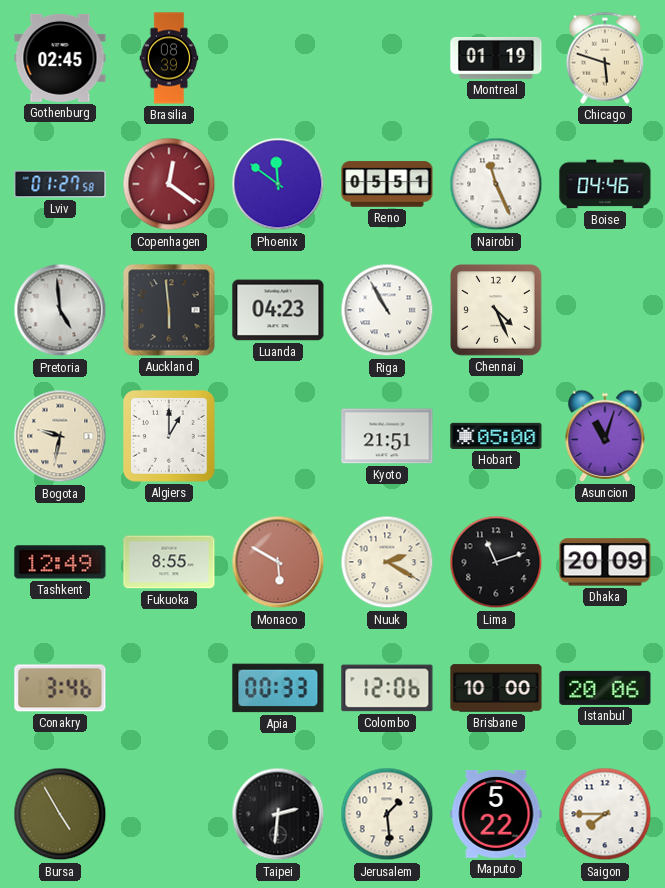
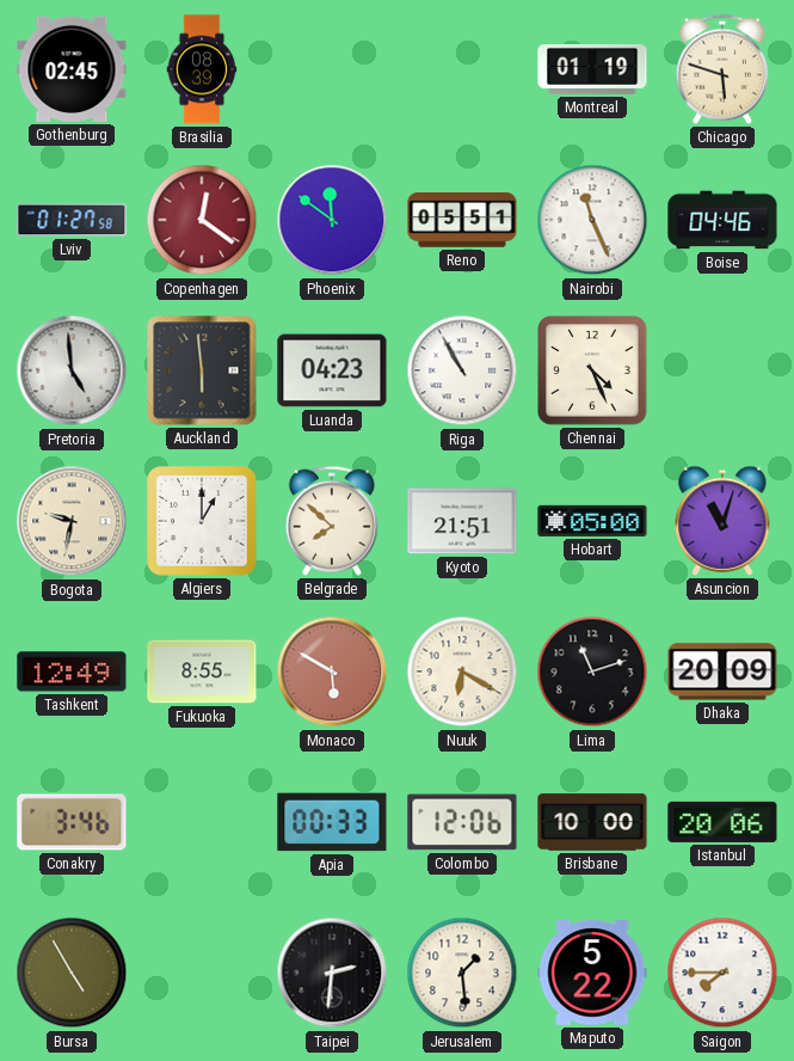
Belgrade: none -> 7:52
Nuuk: 2:20 -> 6:20
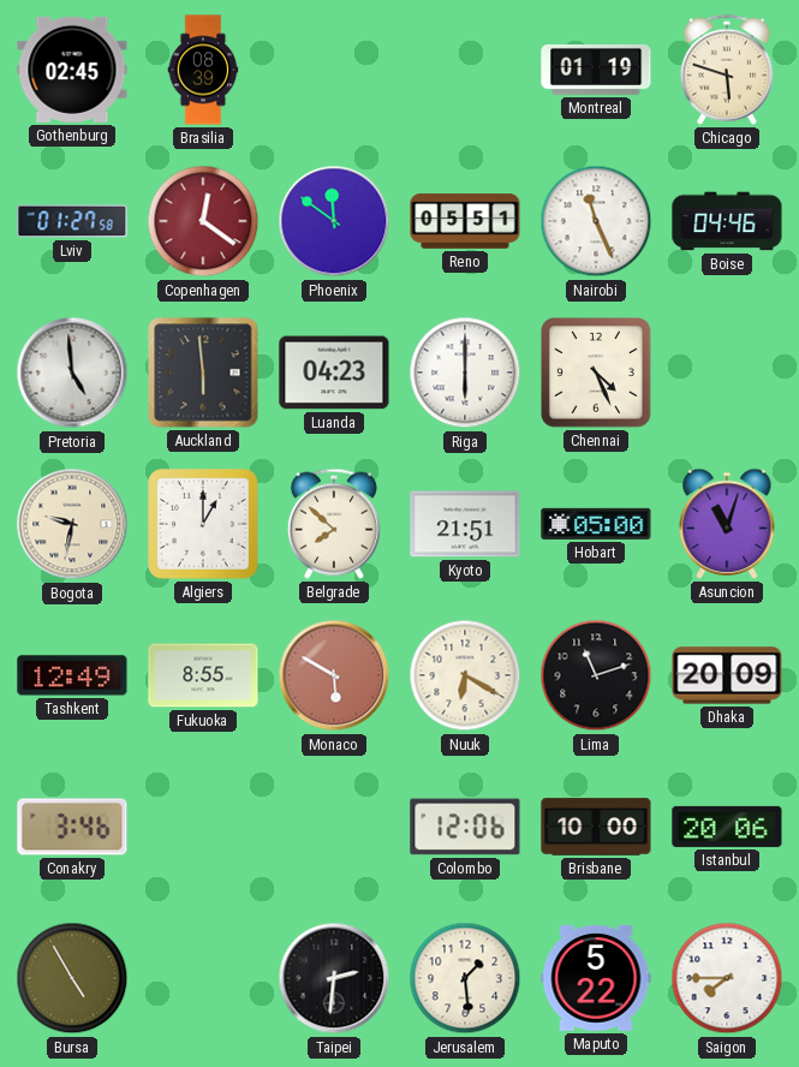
Riga: 10:55 -> 6:00
Apia: 00:33 -> none
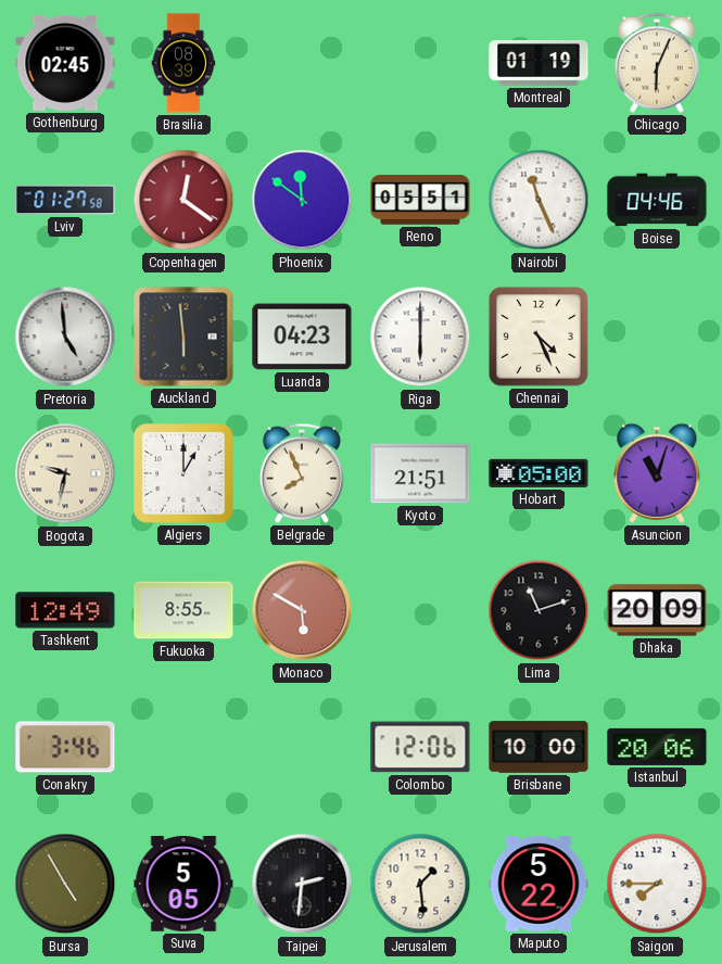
Chicago: 5:48 -> 6:04
Belgrade: 7:52 -> 7:56
Nuuk: 6:20 -> none
Suva: none -> 5:05
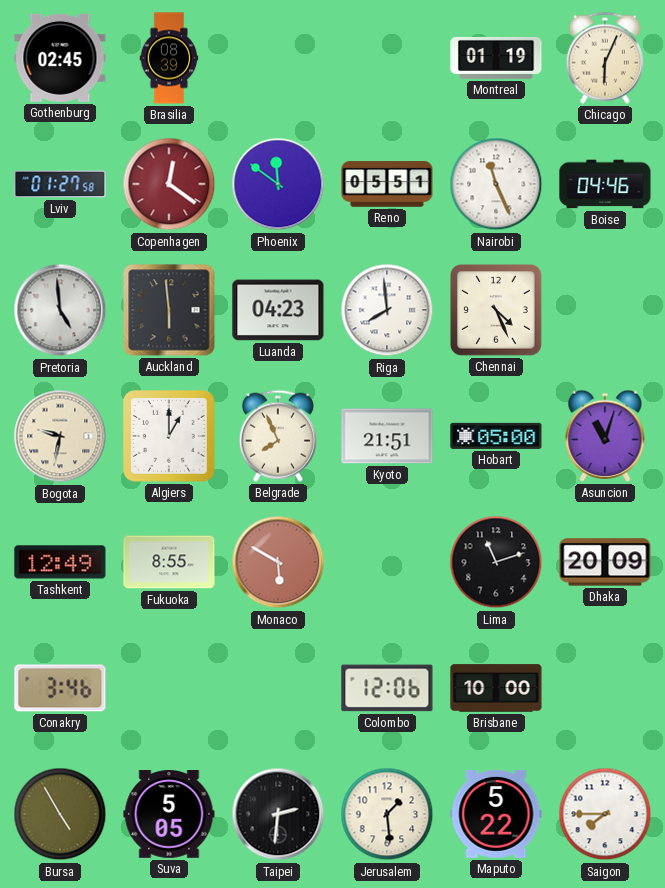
Riga: 6:00 -> 7:59
Istanbul: 20:06 -> none
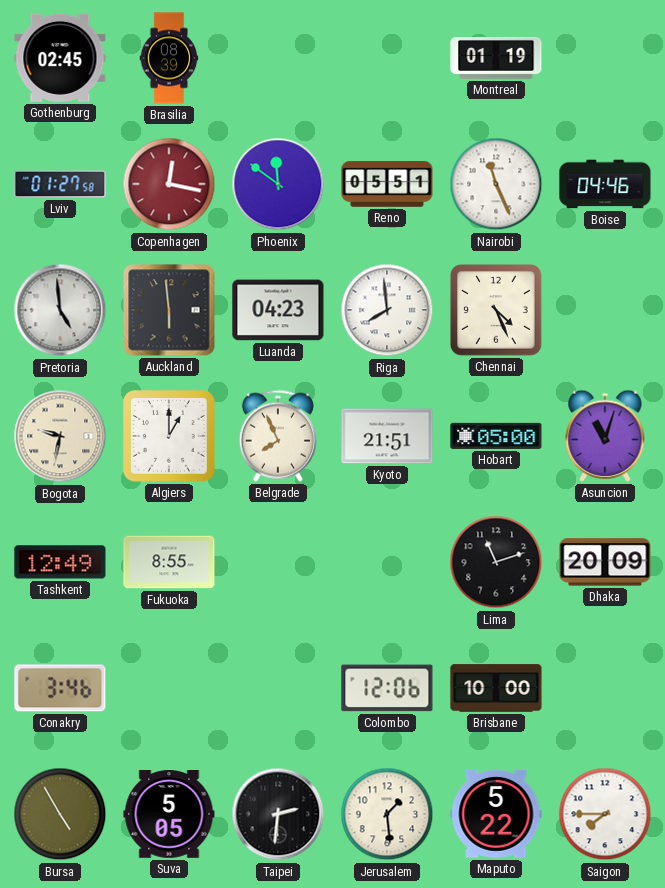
Chicago: 6:04 -> none
Copenhagen: 12:21 -> 12:17
Monaco: 5:50 -> none
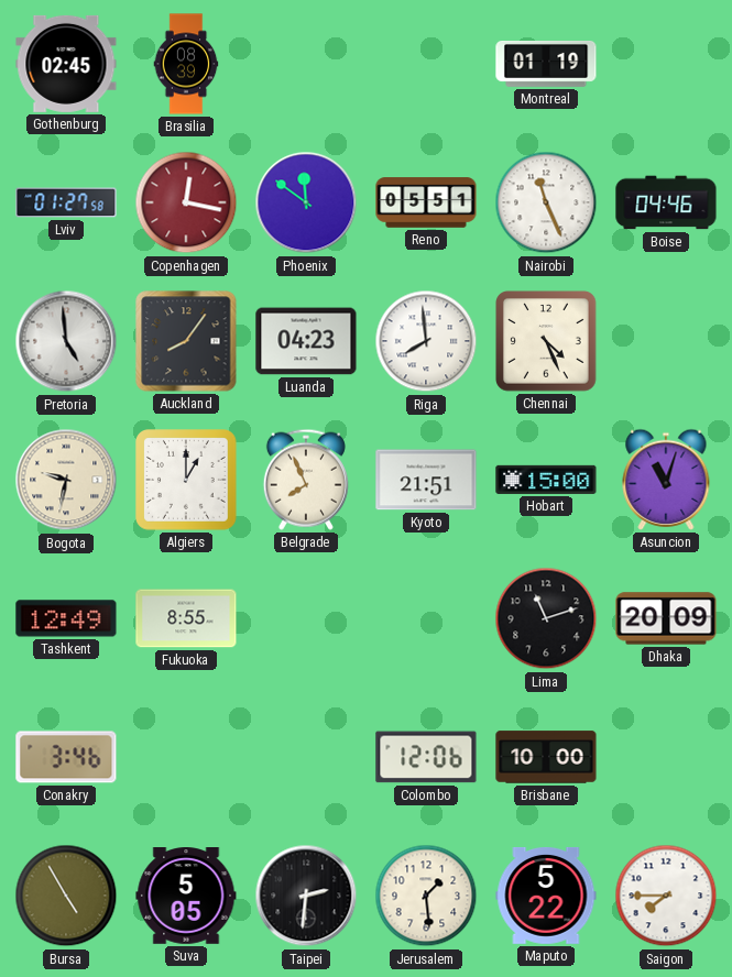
Auckland: 5:59 -> 8:06
Hobart: 05:00 -> 15:00
